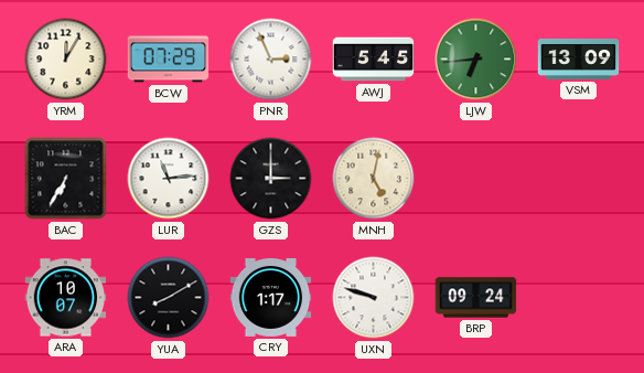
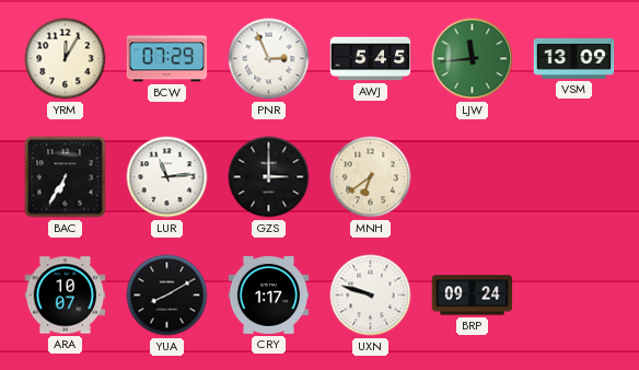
LJW: 6:44 -> 11:44
MNH: 5:02 -> 6:39
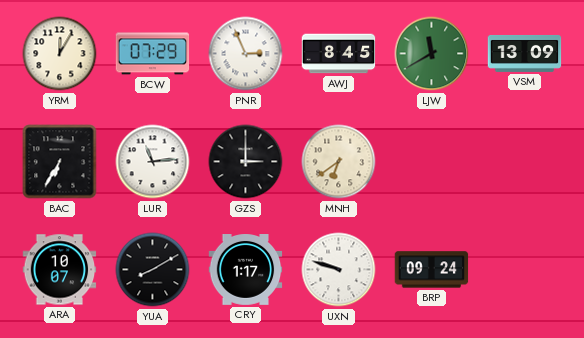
AWJ: 5:45 -> 8:45
LJW: 11:44 -> 11:40
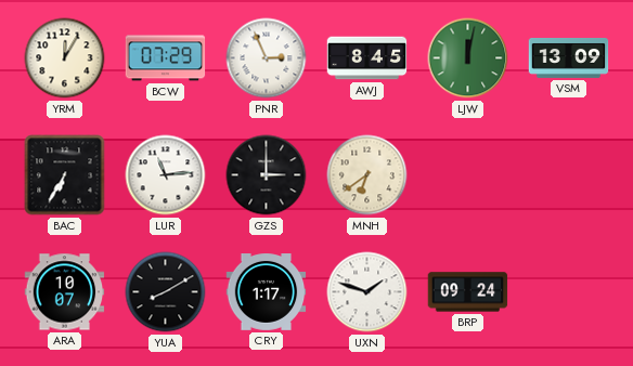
LJW: 11:40 -> 12:02
UXN: 9:48 -> 1:48
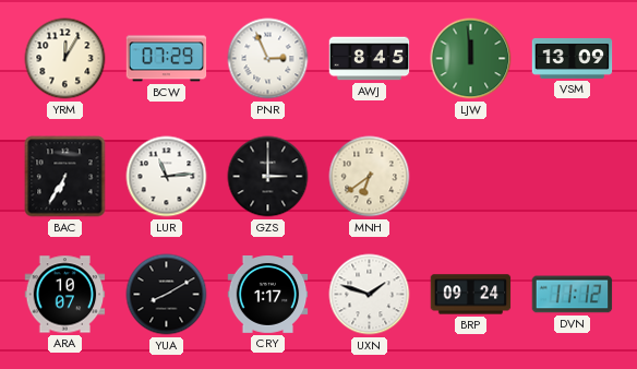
LJW: 12:02 -> 11:59
DVN: none -> 11:12
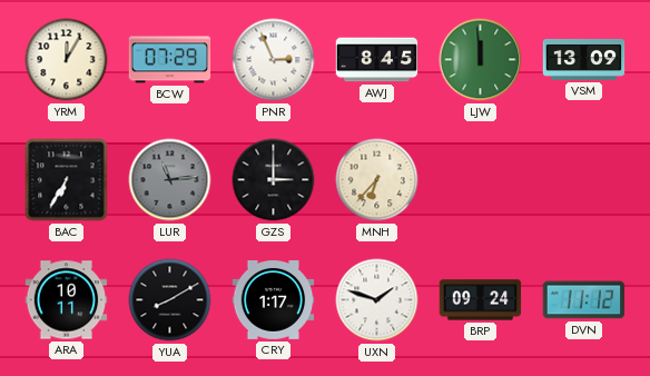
LUR dial: white -> grey
MNH: 6:39 -> 6:37
ARA: 10:07 -> 10:11
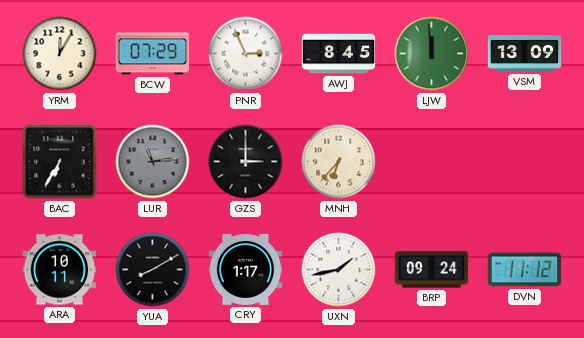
UXN: 1:48 -> 1:43
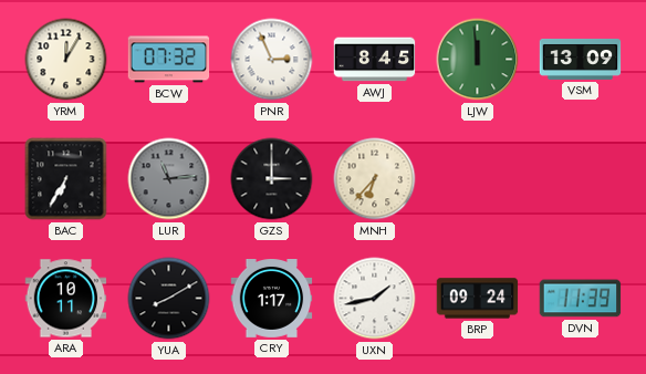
BCW: 07:29 -> 07:32
DVN: 11:12 -> 11:39
